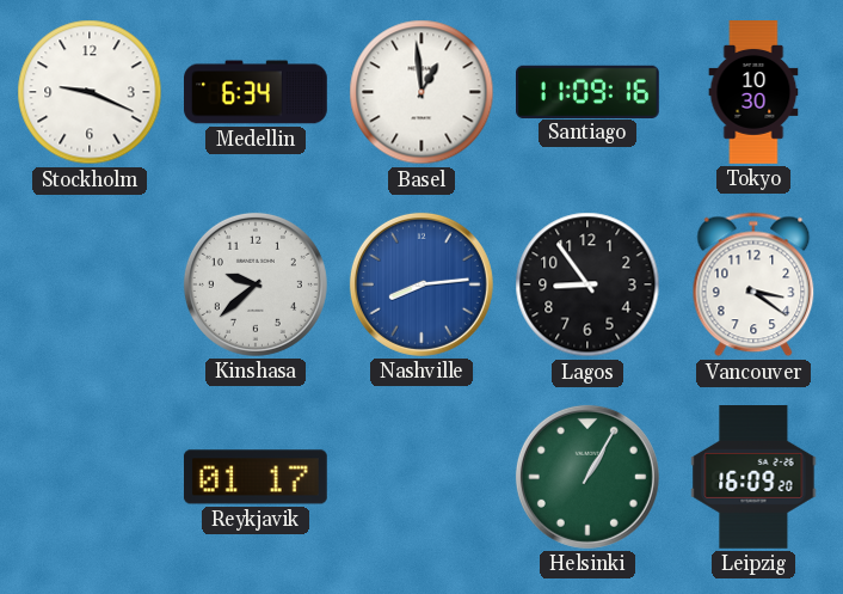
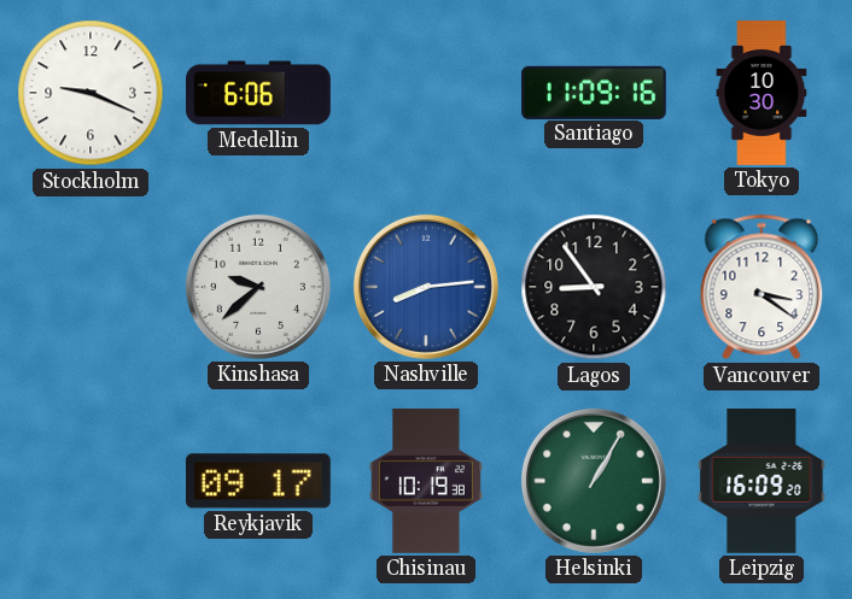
Medellin: 6:34 -> 6:06
Basel: 12:59 -> none
Reykjavik: 01:17 -> 09:17
Chisinau: none -> 10:19
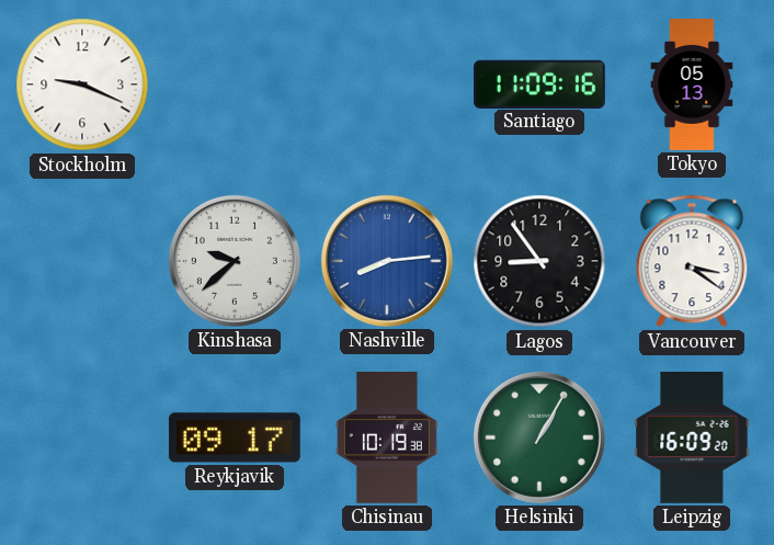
Medellin: 6:06 -> none
Tokyo: 10:30 -> 05:13
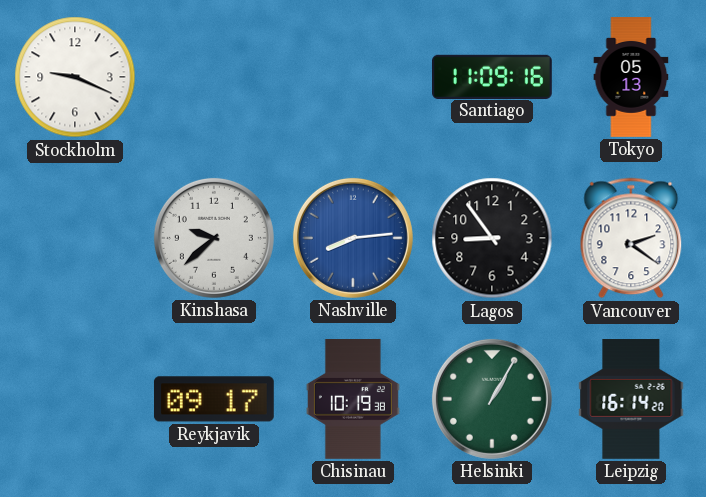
Vancouver: 3:21 -> 2:21
Leipzig: 16:09 -> 16:14
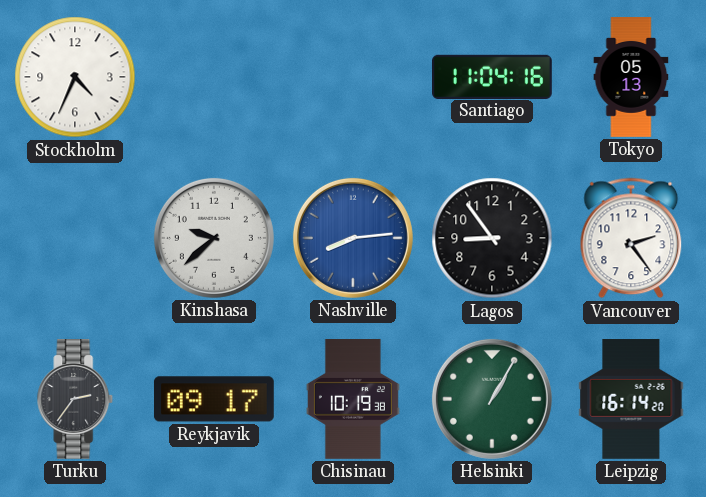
Stockholm: 9:19 -> 4:34
Santiago: 11:09 -> 11:04
Vancouver: 2:21 -> 2:24
Turku: none -> 2:36
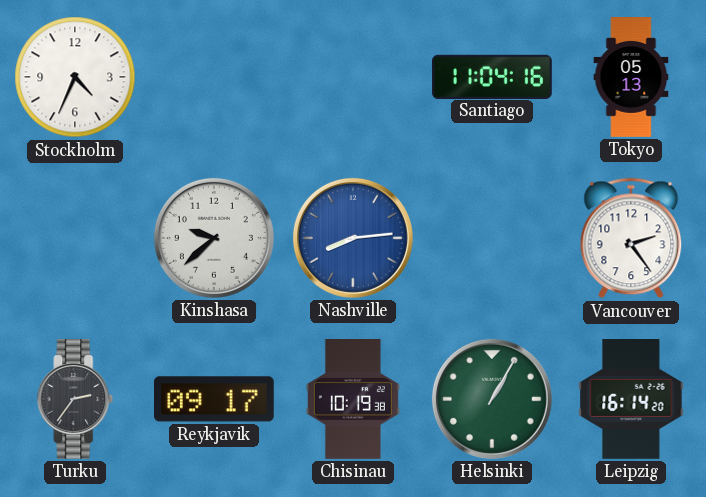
Lagos: 8:54 -> none
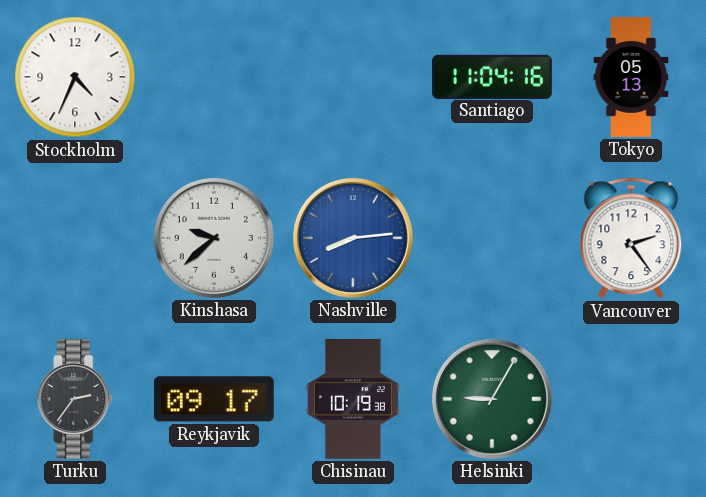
Helsinki: 1:05 -> 9:05
Leipzig: 16:14 -> none
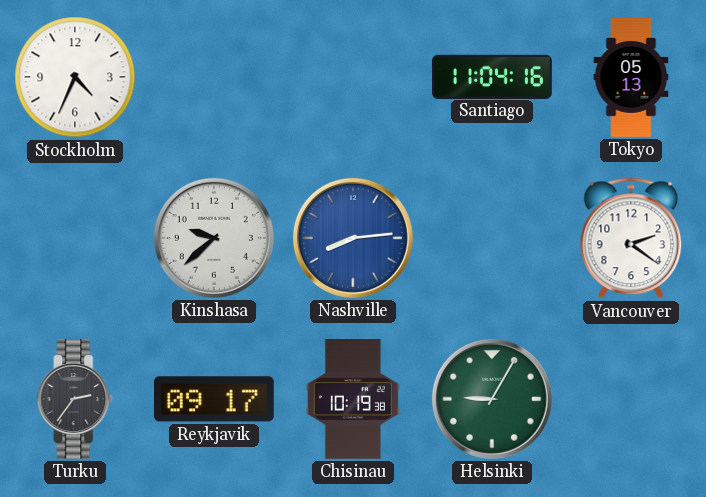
Vancouver: 2:24 -> 2:21
